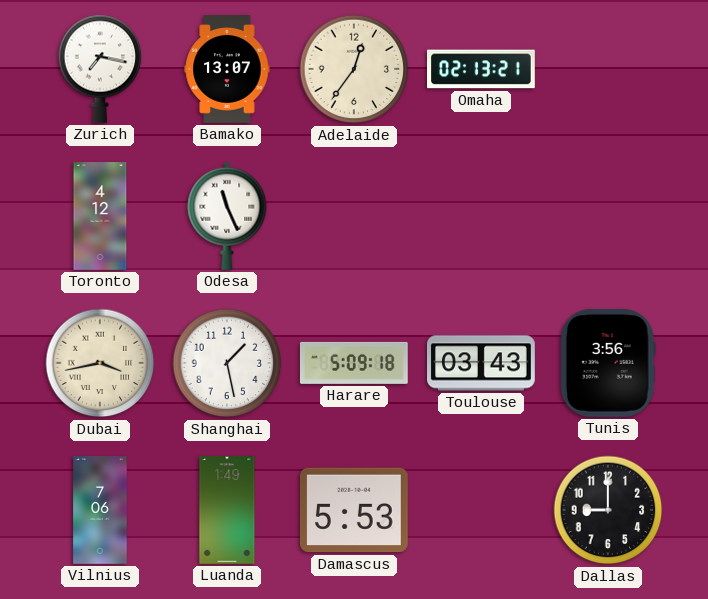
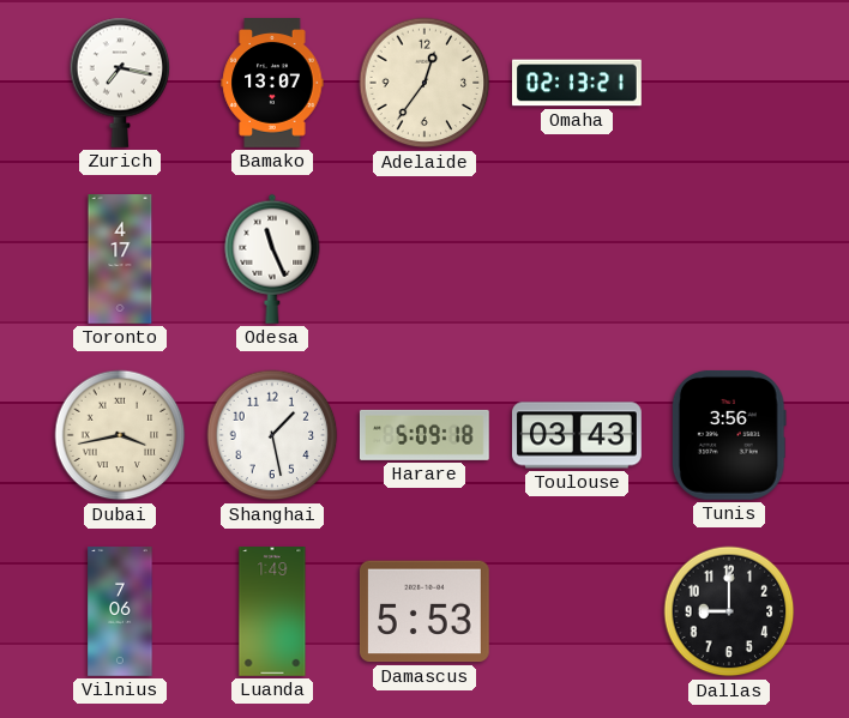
Toronto: 4:12 -> 4:17
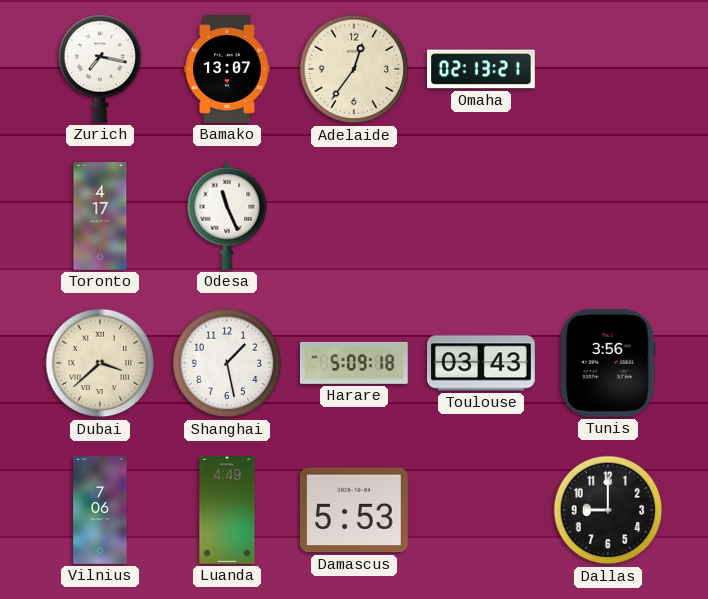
Dubai: 3:43 -> 3:38
Luanda: 1:49 -> 4:49
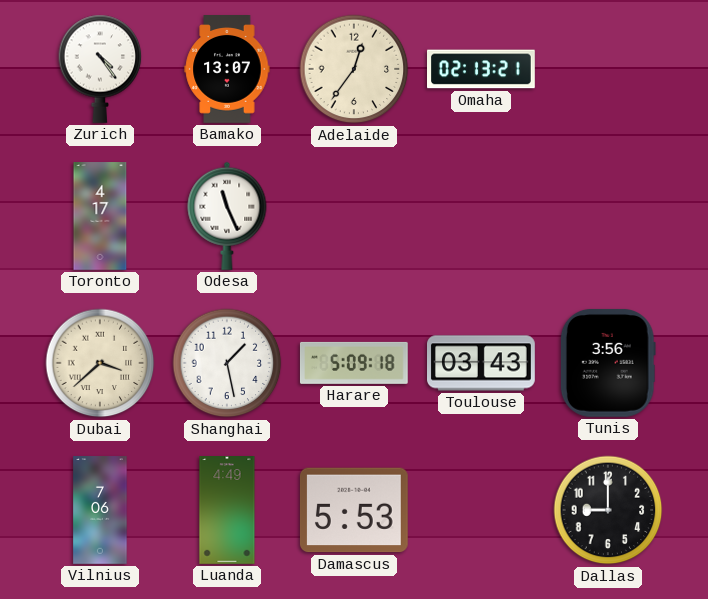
Zurich: 7:17 -> 4:24
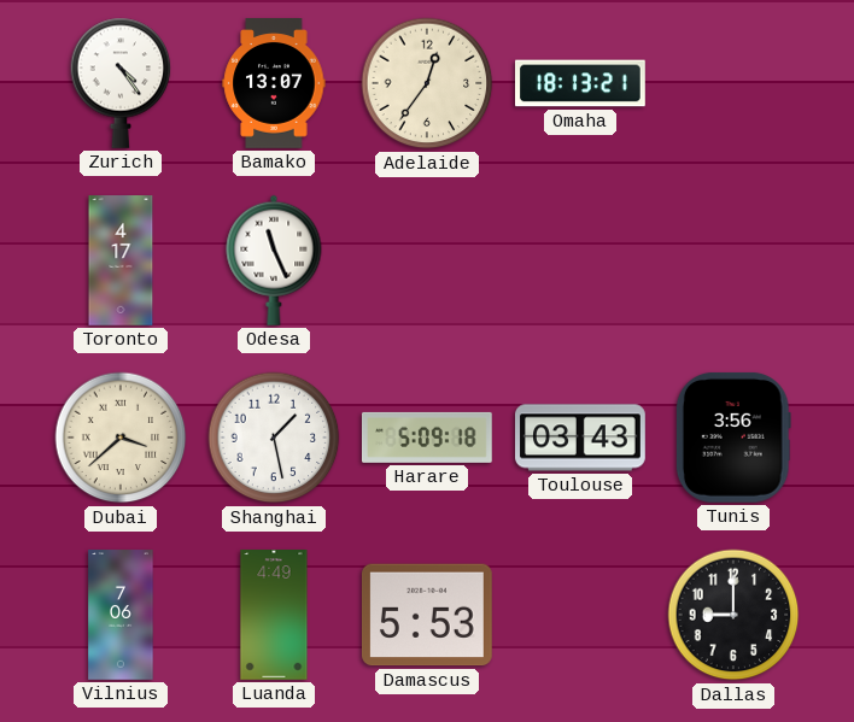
Omaha: 02:13 -> 18:13
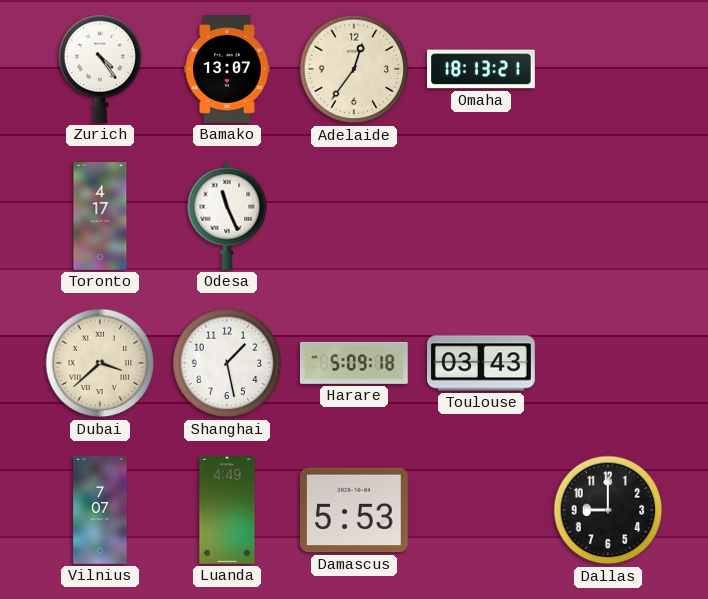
Tunis: 3:56 -> none
Vilnius: 7:06 -> 7:07
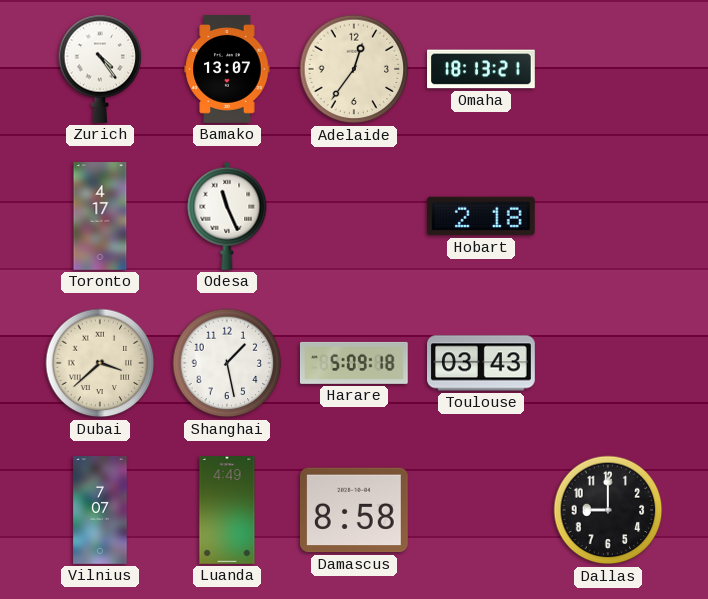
Hobart: none -> 2:18
Damascus: 5:53 -> 8:58
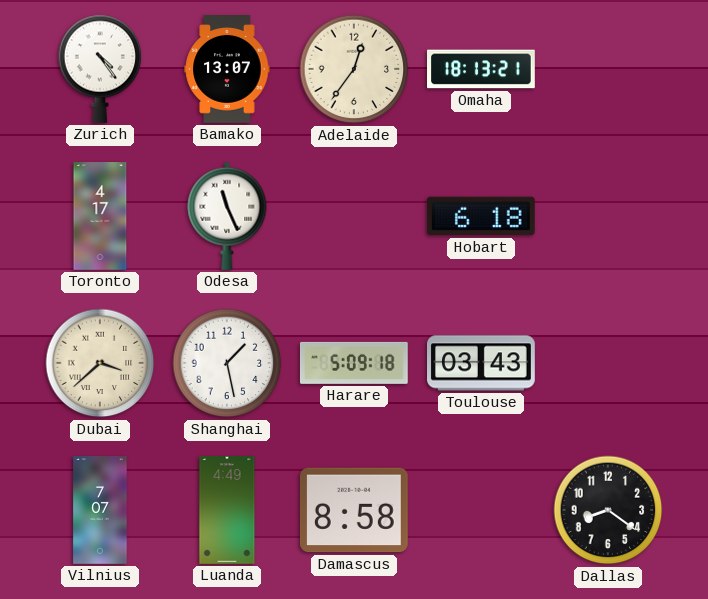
Hobart: 2:18 -> 6:18
Dallas: 9:00 -> 8:21
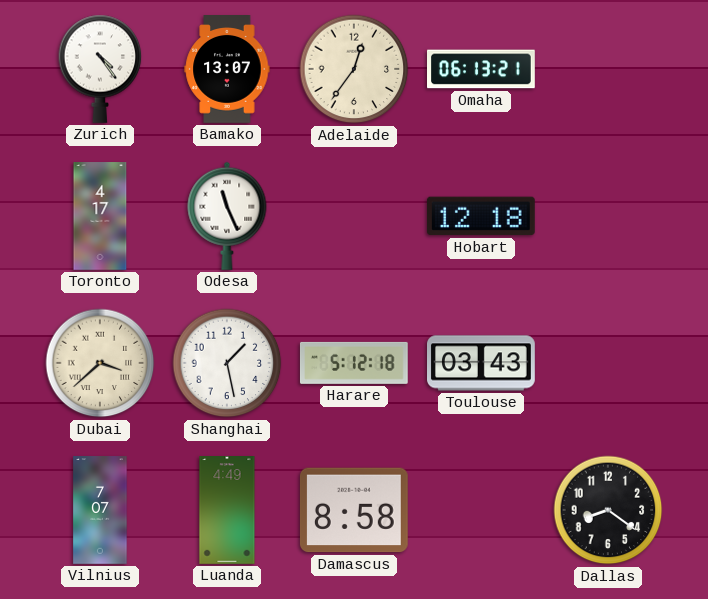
Omaha: 18:13 -> 06:13
Hobart: 6:18 -> 12:18
Harare: 5:09 -> 5:12
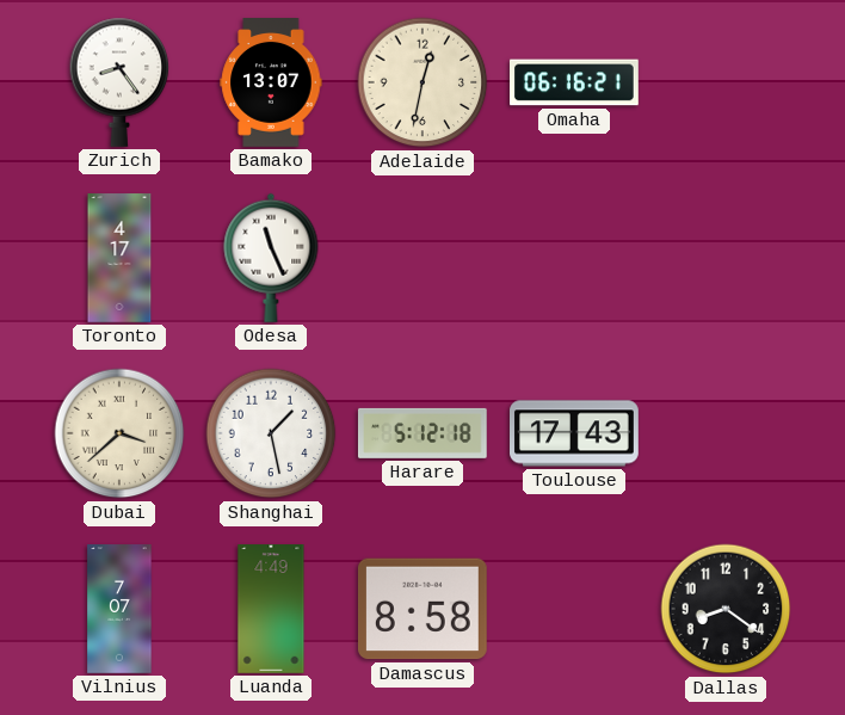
Zurich: 4:24 -> 8:24
Adelaide: 12:36 -> 12:32
Omaha: 06:13 -> 06:16
Hobart: 12:18 -> none
Toulouse: 03:43 -> 17:43
